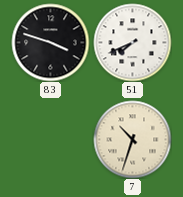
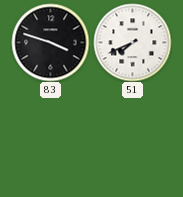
7: 10:33 -> none
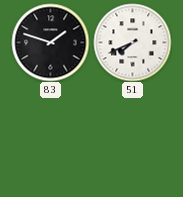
83: 3:48 -> 1:48
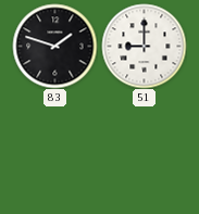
51: 7:41 -> 9:00
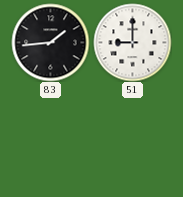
83: 1:48 -> 1:44
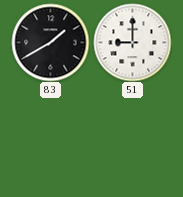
83: 1:44 -> 1:40
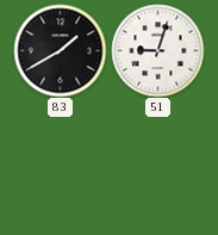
51: 9:00 -> 9:03
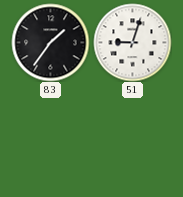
83: 1:40 -> 1:36
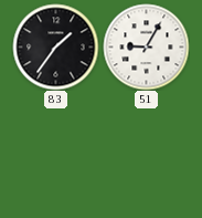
51: 9:03 -> 9:05
